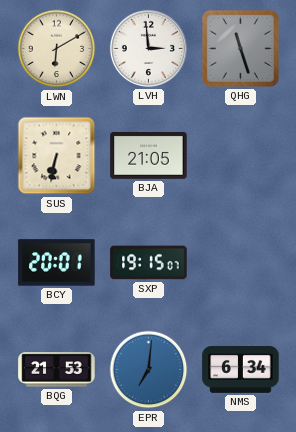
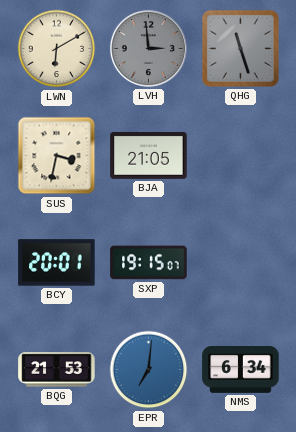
LVH dial: white -> grey
SUS: 6:32 -> 3:32
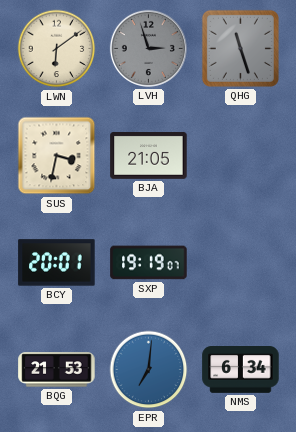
LWN: 6:10 -> 6:09
LVH: 2:59 -> 2:57
SXP: 19:15 -> 19:19
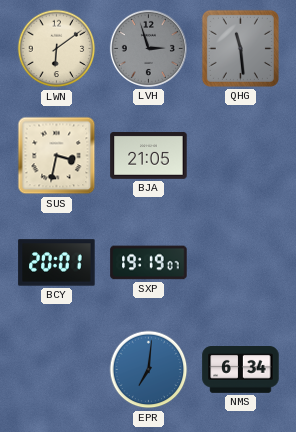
QHG: 11:27 -> 11:29
BQG: 21:53 -> none
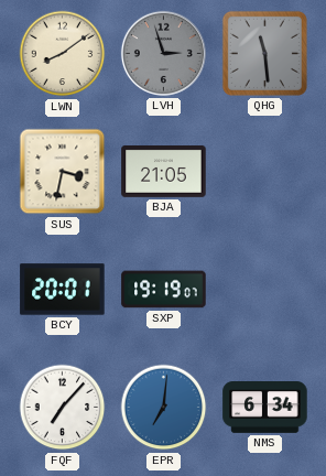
LWN: 6:09 -> 8:09
FQF: none -> 7:07
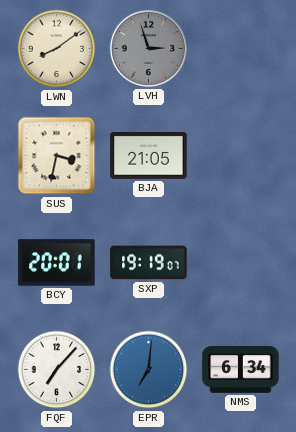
QHG: 11:29 -> none
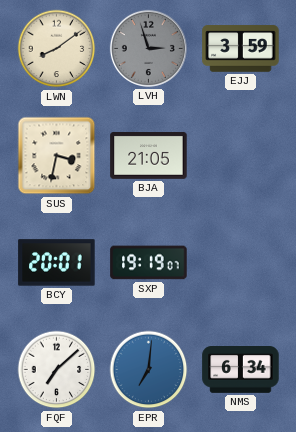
EJJ: none -> 3:59
FQF: 7:07 -> 7:08
